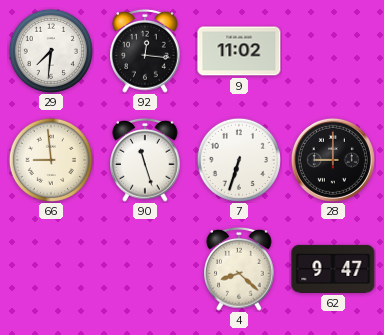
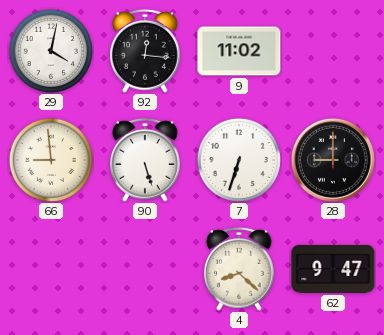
29: 7:31 -> 4:02
90: 11:27 -> 5:27
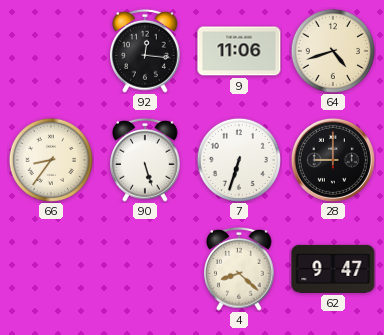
29: 4:02 -> none
9: 11:02 -> 11:06
64: none -> 4:42
66: 8:59 -> 8:36
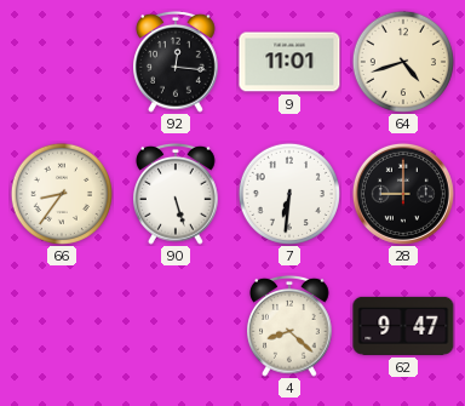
9: 11:06 -> 11:01
7: 6:33 -> 6:31
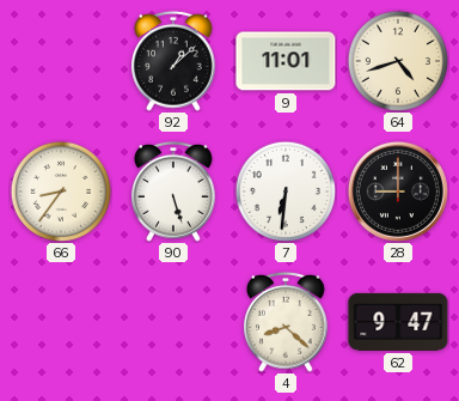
92: 12:16 -> 1:08
